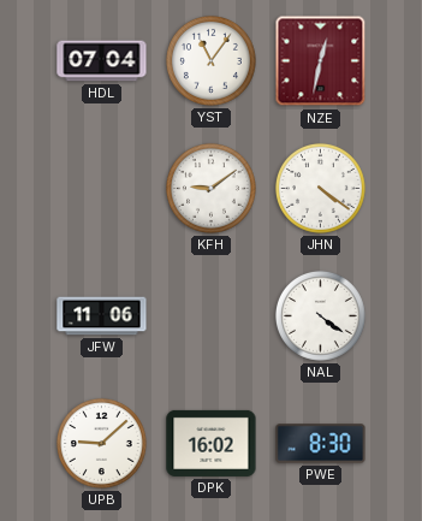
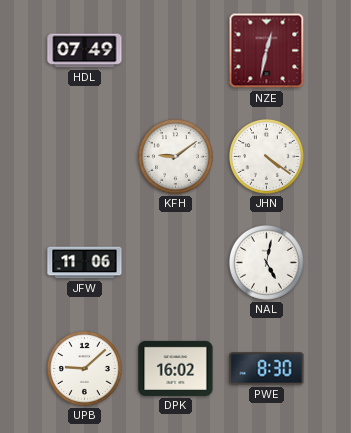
HDL: 07:04 -> 07:49
YST: 11:06 -> none
NAL: 4:21 -> 5:02
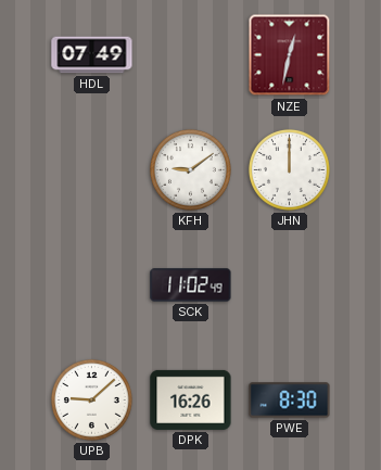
JHN: 4:21 -> 12:00
JFW: 11:06 -> none
SCK: none -> 11:02
NAL: 5:02 -> none
DPK: 16:02 -> 16:26
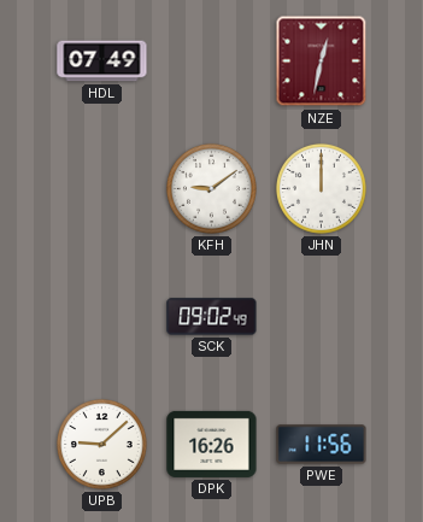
SCK: 11:02 -> 09:02
PWE: 8:30 -> 11:56
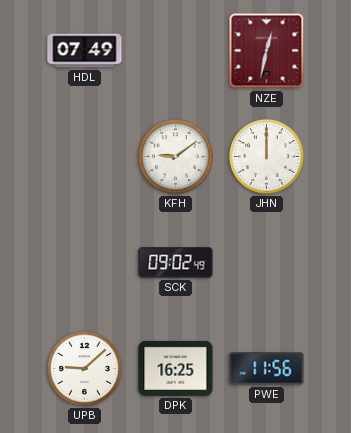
DPK: 16:26 -> 16:25
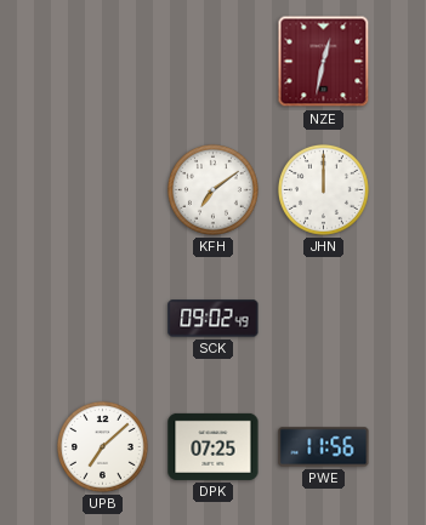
HDL: 07:49 -> none
KFH: 9:09 -> 7:09
UPB: 9:08 -> 7:08
DPK: 16:25 -> 07:25
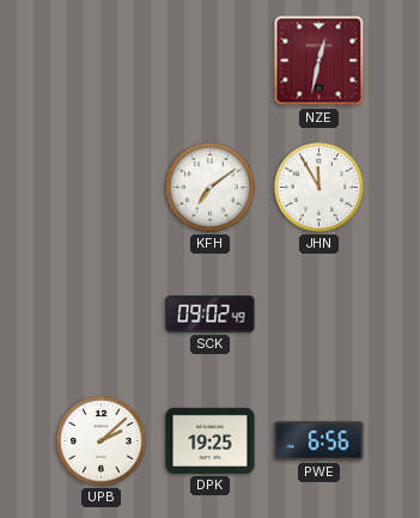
JHN: 12:00 -> 11:55
UPB: 7:08 -> 2:08
DPK: 07:25 -> 19:25
PWE: 11:56 -> 6:56
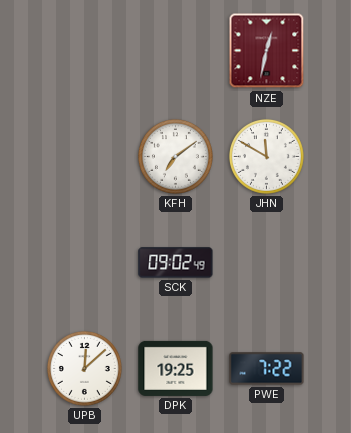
JHN: 11:55 -> 11:50
UPB: 2:08 -> 12:08
PWE: 6:56 -> 7:22
